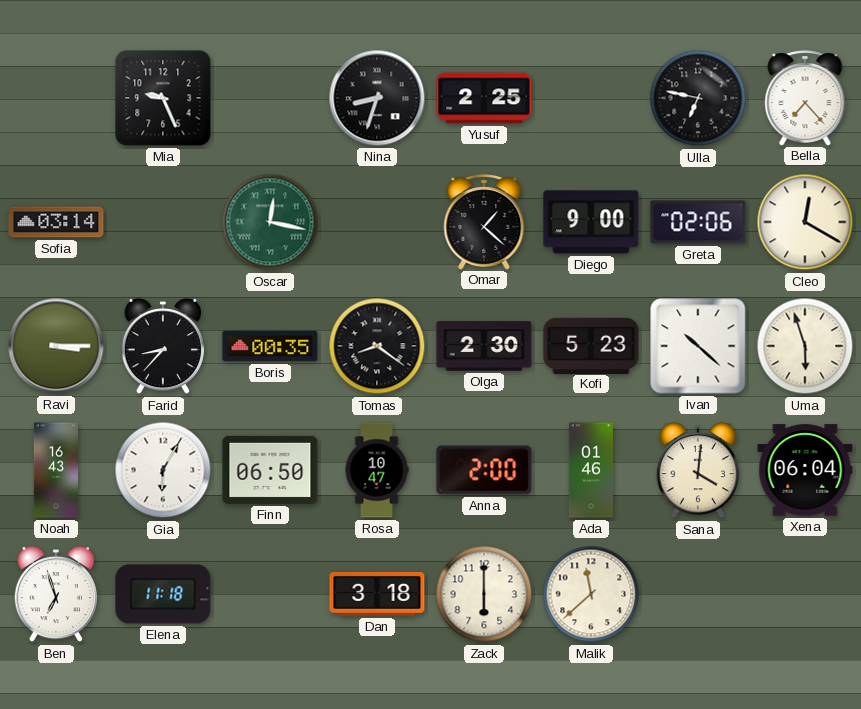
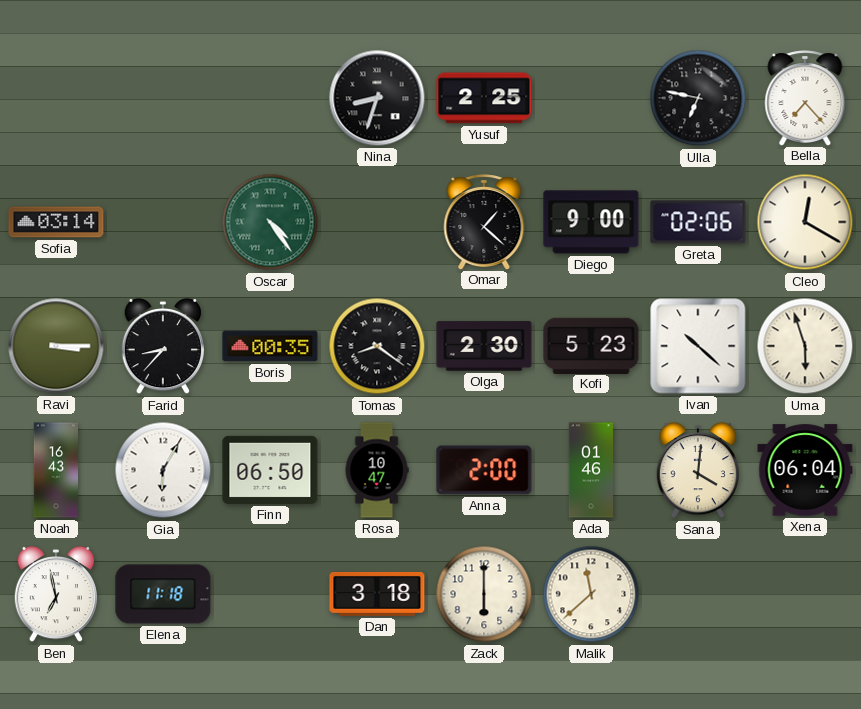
Mia: 9:26 -> none
Oscar: 12:17 -> 4:24
Ben: 6:57 -> 6:58
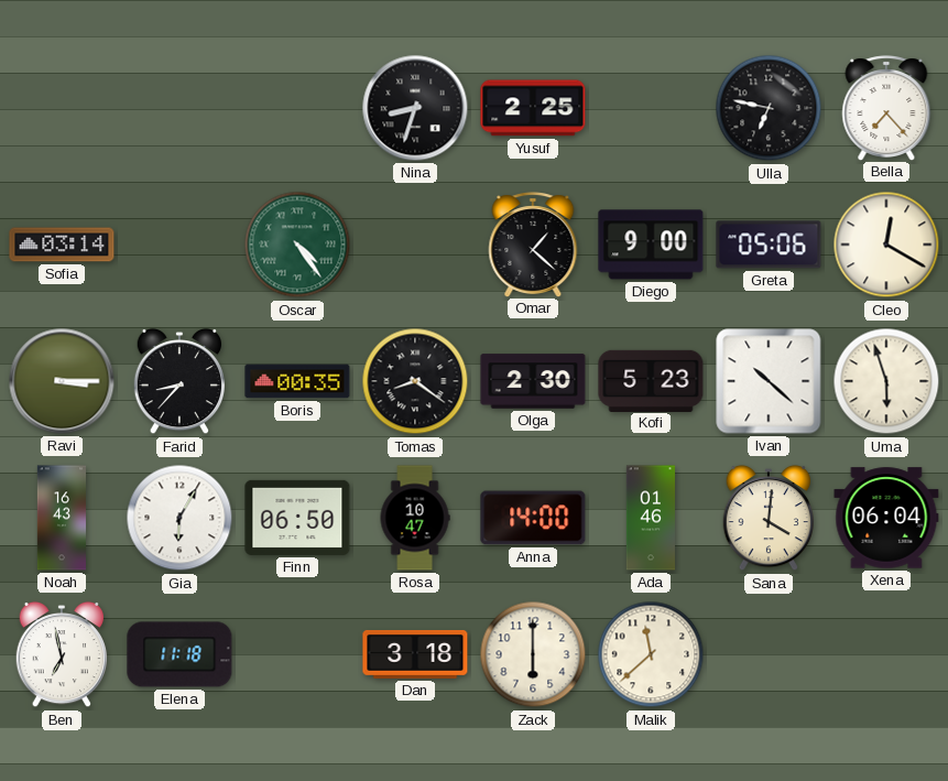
Greta: 02:06 -> 05:06
Anna: 2:00 -> 14:00
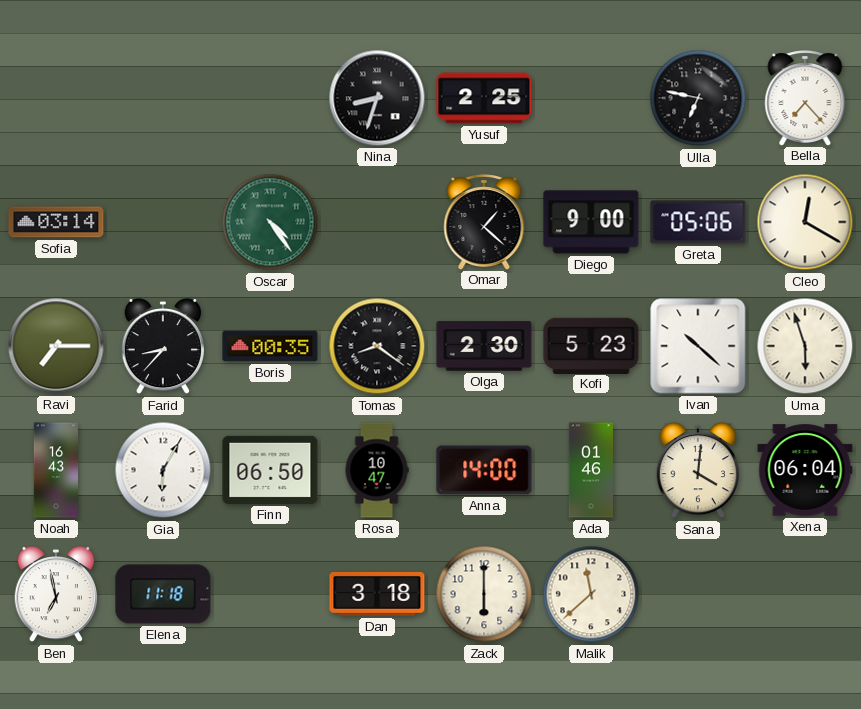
Ravi: 3:15 -> 7:15
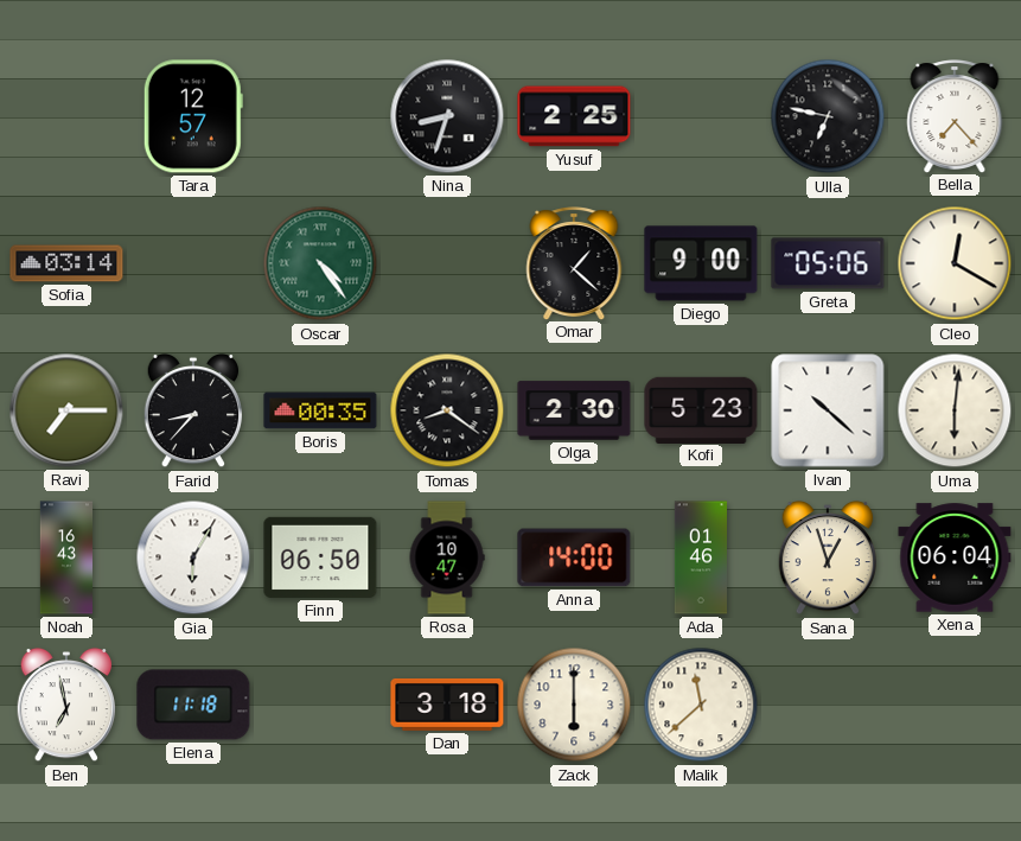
Tara: none -> 12:57
Uma: 5:57 -> 6:01
Sana: 4:01 -> 12:57
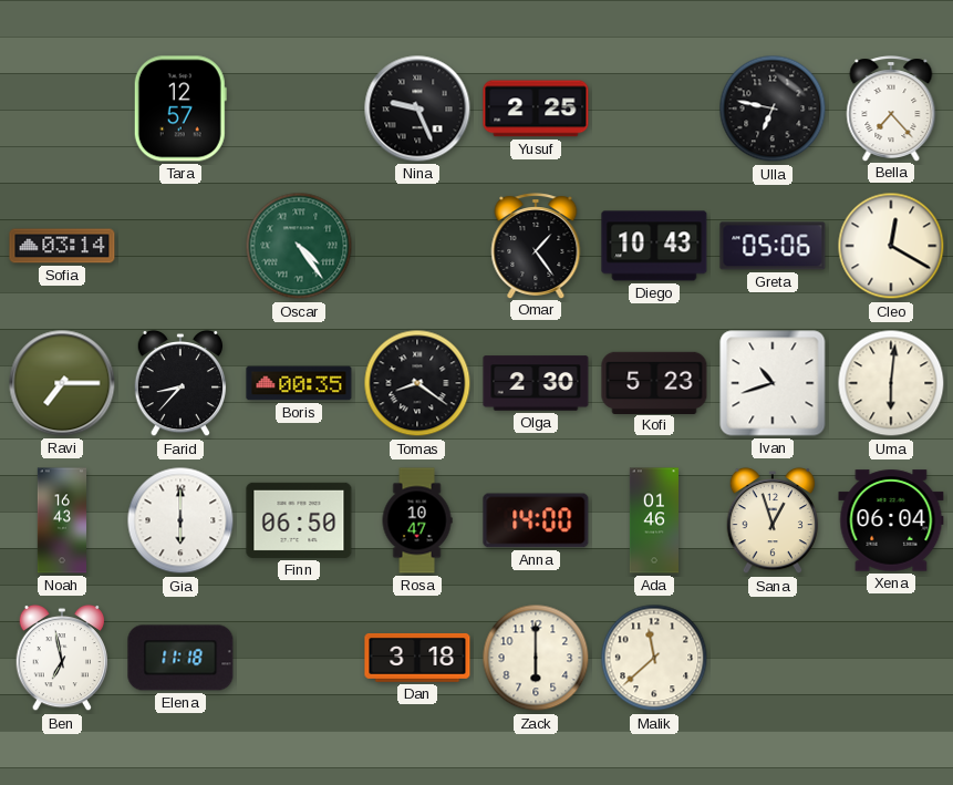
Nina: 8:33 -> 9:26
Omar: 1:22 -> 1:24
Diego: 9:00 -> 10:43
Ivan: 10:22 -> 10:42
Gia: 6:05 -> 6:00
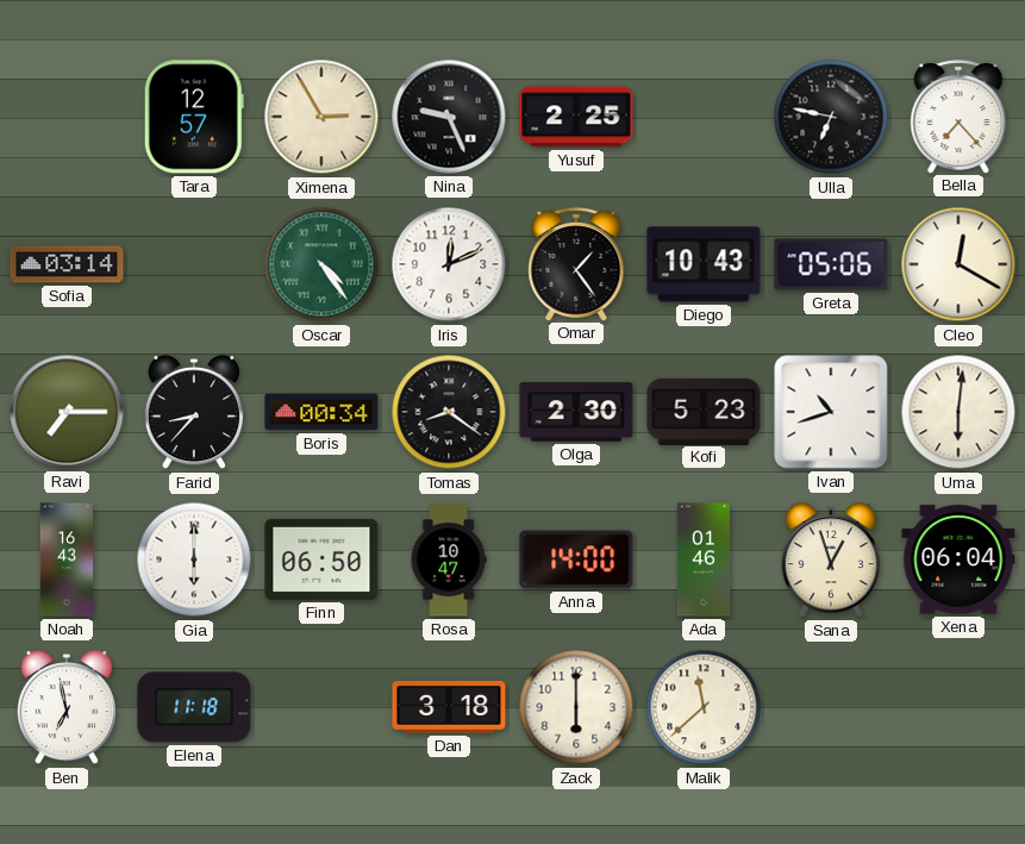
Ximena: none -> 2:55
Iris: none -> 12:11
Boris: 00:35 -> 00:34
